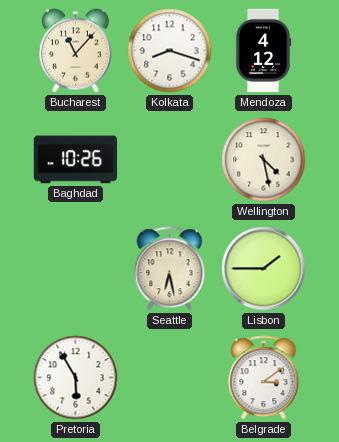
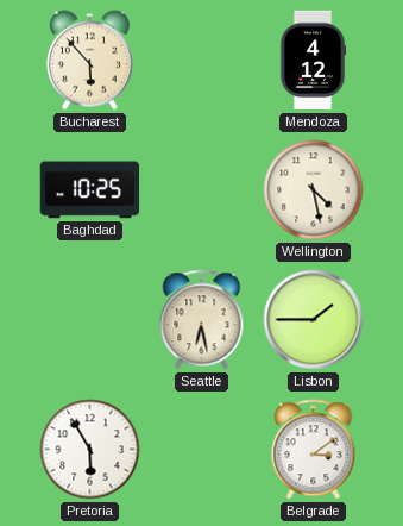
Bucharest: 11:07 -> 5:53
Kolkata: 8:18 -> none
Baghdad: 10:26 -> 10:25
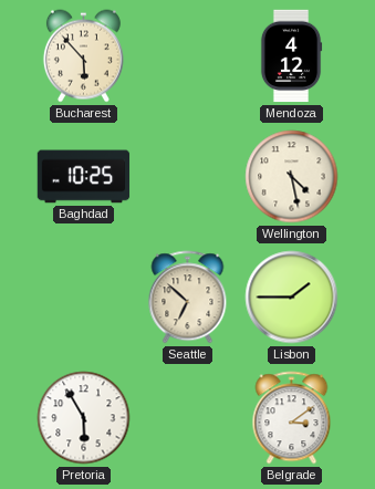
Seattle: 6:28 -> 6:52
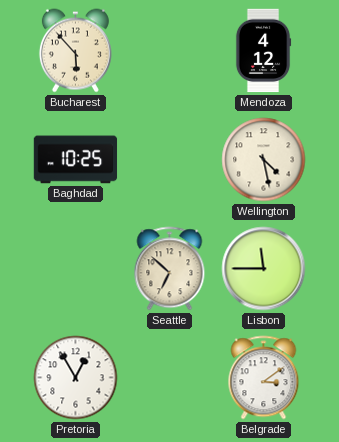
Lisbon: 1:45 -> 11:45
Pretoria: 5:55 -> 12:55
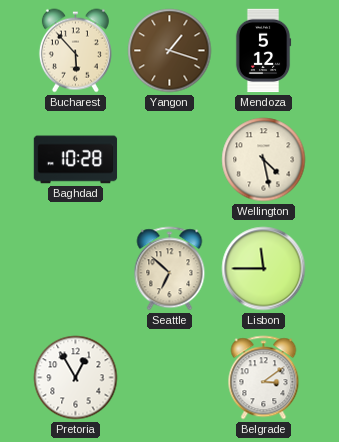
Yangon: none -> 1:18
Mendoza: 4:12 -> 5:12
Baghdad: 10:25 -> 10:28
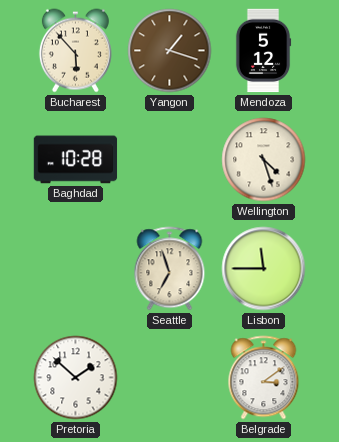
Wellington: 4:28 -> 4:27
Seattle: 6:52 -> 6:57
Pretoria: 12:55 -> 1:52
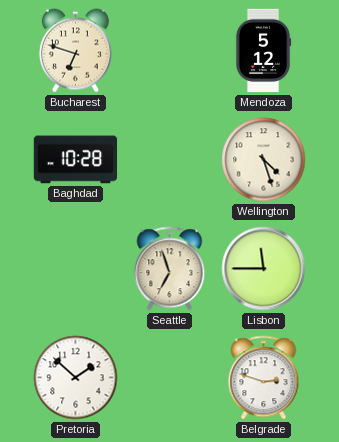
Bucharest: 5:53 -> 6:48
Yangon: 1:18 -> none
Belgrade: 3:09 -> 2:48
